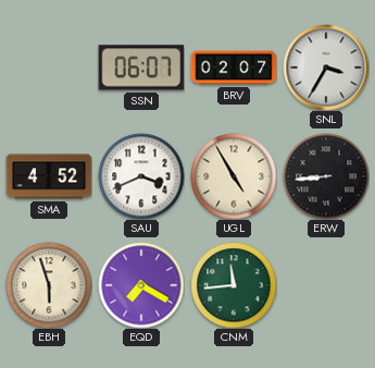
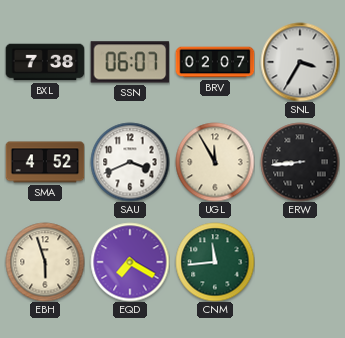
BXL: none -> 7:38
UGL: 4:55 -> 11:55
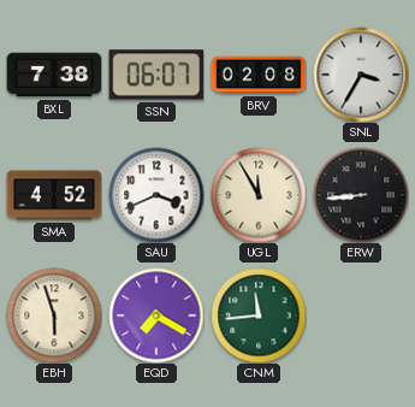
BRV: 02:07 -> 02:08
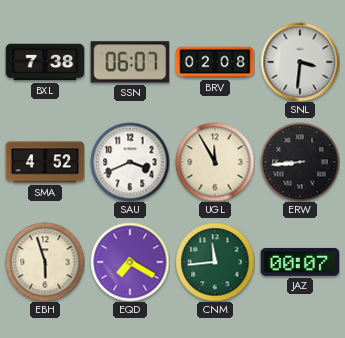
SNL: 3:35 -> 3:31
JAZ: none -> 00:07
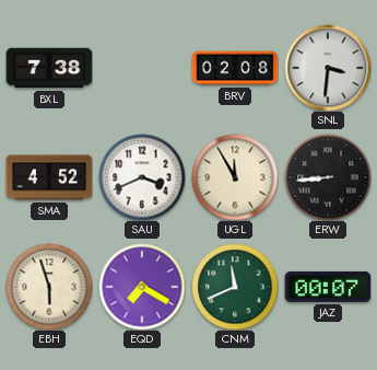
SSN: 06:07 -> none
CNM: 11:44 -> 11:41
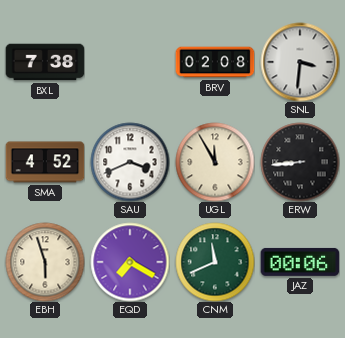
JAZ: 00:07 -> 00:06
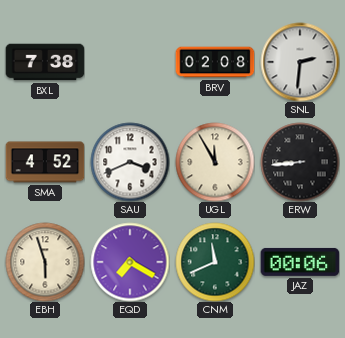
SNL: 3:31 -> 2:31
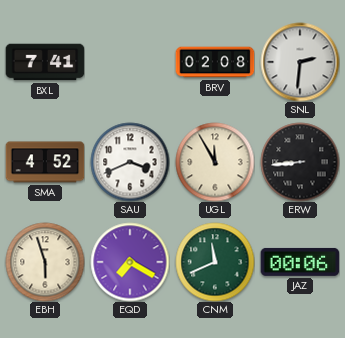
BXL: 7:38 -> 7:41
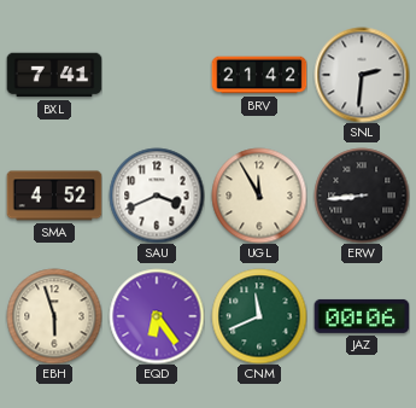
BRV: 02:08 -> 21:42
EQD: 7:20 -> 6:24
